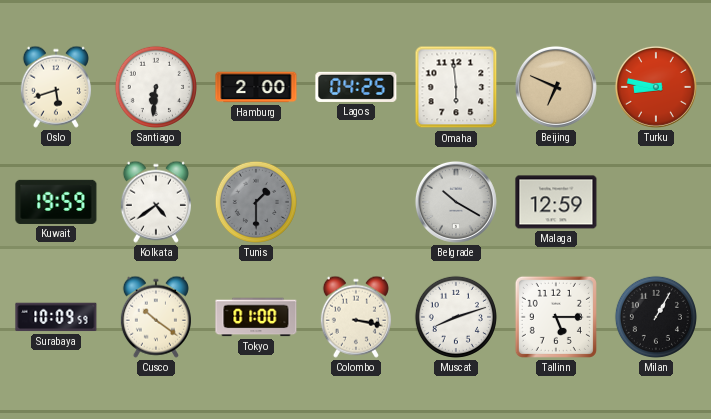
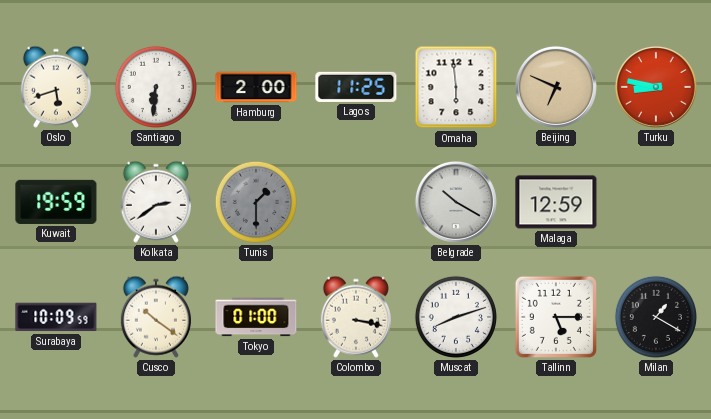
Lagos: 04:25 -> 11:25
Kolkata: 4:39 -> 2:39
Milan: 1:05 -> 1:20
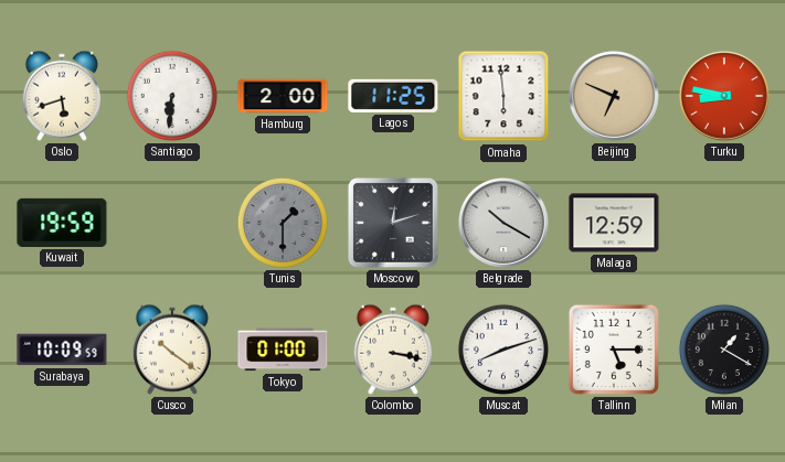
Kolkata: 2:39 -> none
Moscow: none -> 12:12
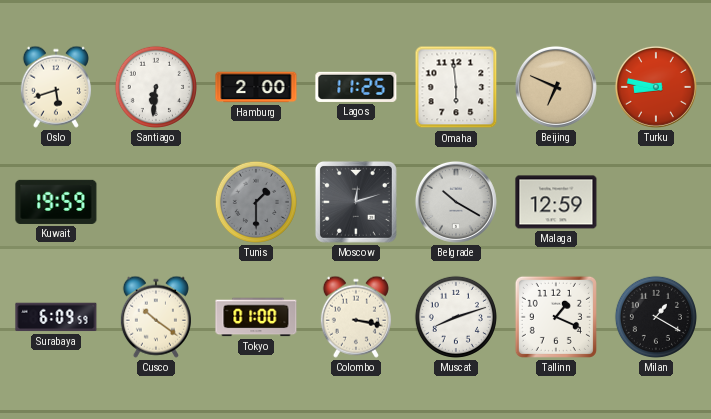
Surabaya: 10:09 -> 6:09
Tallinn: 5:15 -> 1:19
